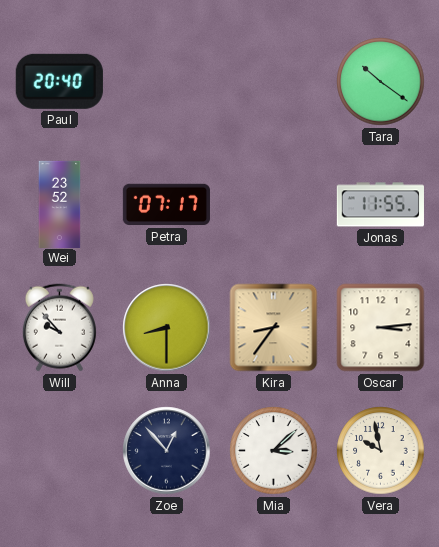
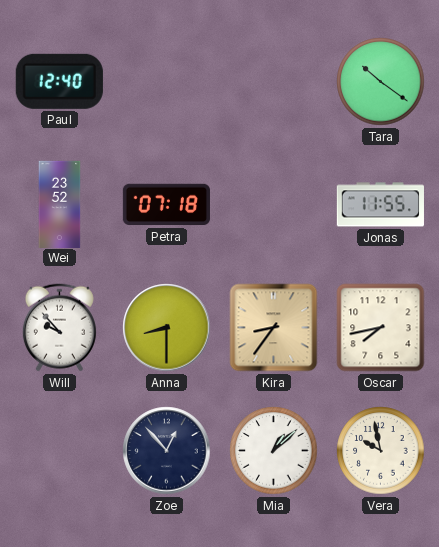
Paul: 20:40 -> 12:40
Petra: 07:17 -> 07:18
Oscar: 3:14 -> 7:43
Mia: 3:08 -> 1:08
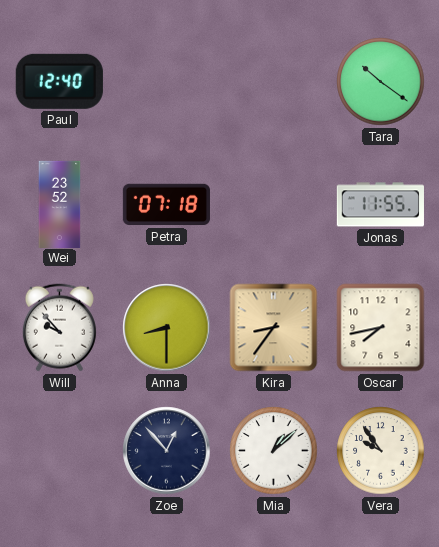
Vera: 9:58 -> 9:54
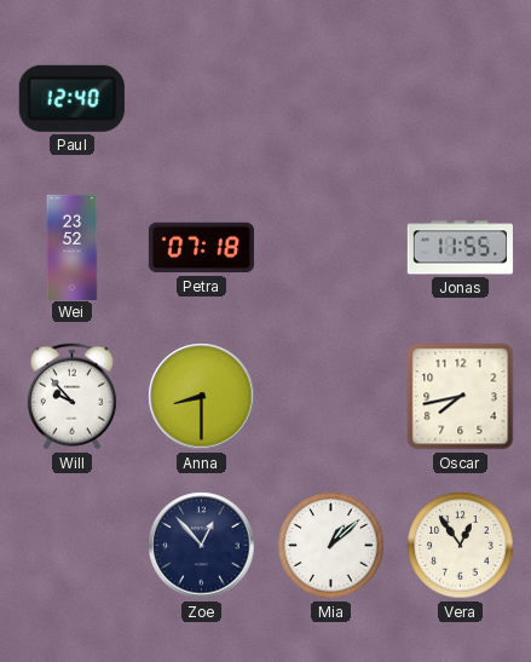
Tara: 10:21 -> none
Kira: 8:36 -> none
Vera: 9:54 -> 12:54
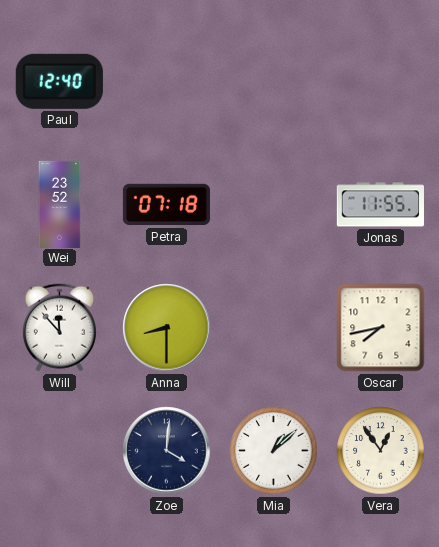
Will: 9:53 -> 11:53
Zoe: 12:53 -> 4:01
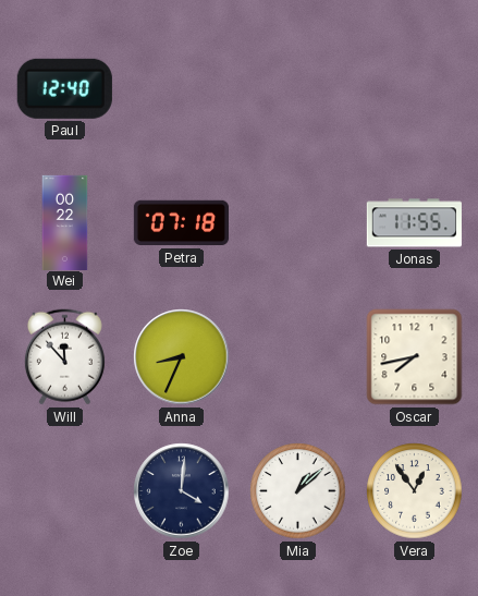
Wei: 23:52 -> 00:22
Anna: 8:30 -> 8:34
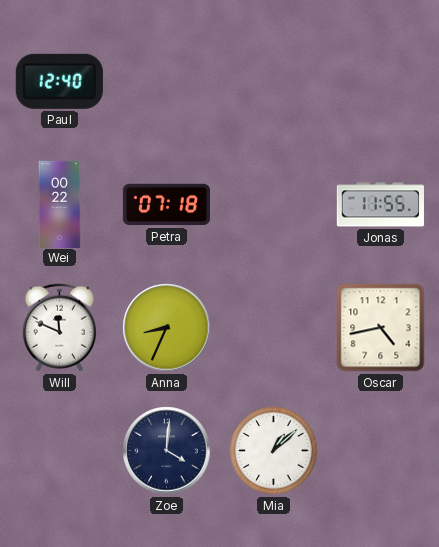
Will: 11:53 -> 11:49
Oscar: 7:43 -> 4:43
Vera: 12:54 -> none
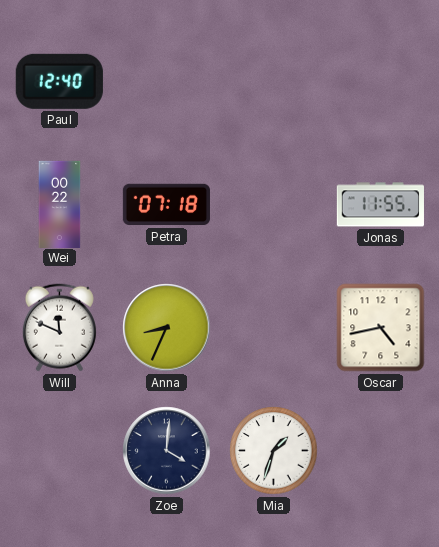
Mia: 1:08 -> 1:33
